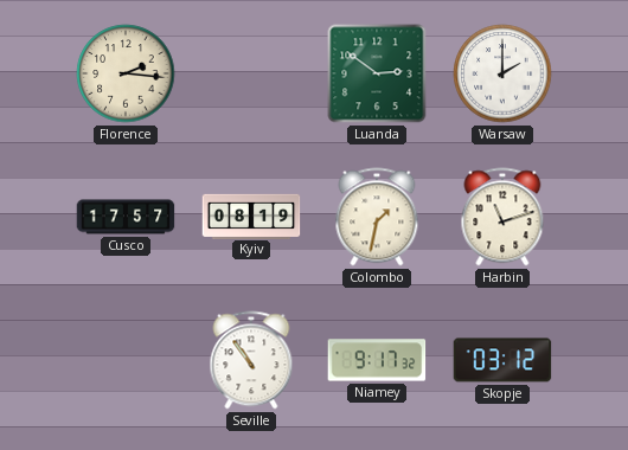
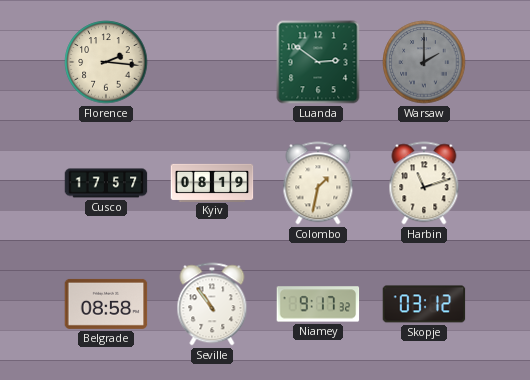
Warsaw dial: white -> grey
Belgrade: none -> 08:58
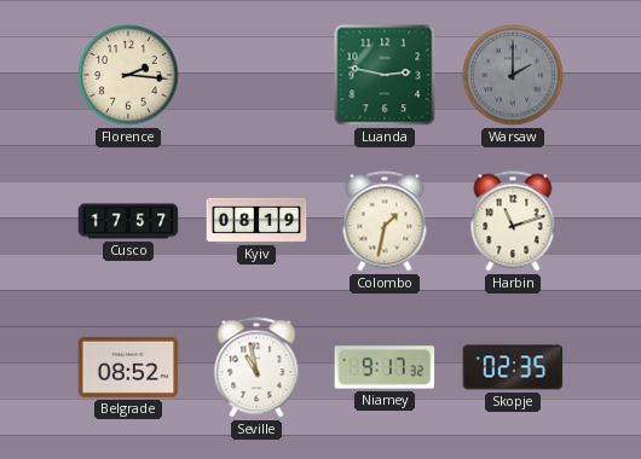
Luanda: 2:51 -> 2:47
Belgrade: 08:58 -> 08:52
Seville: 10:54 -> 10:58
Skopje: 03:12 -> 02:35
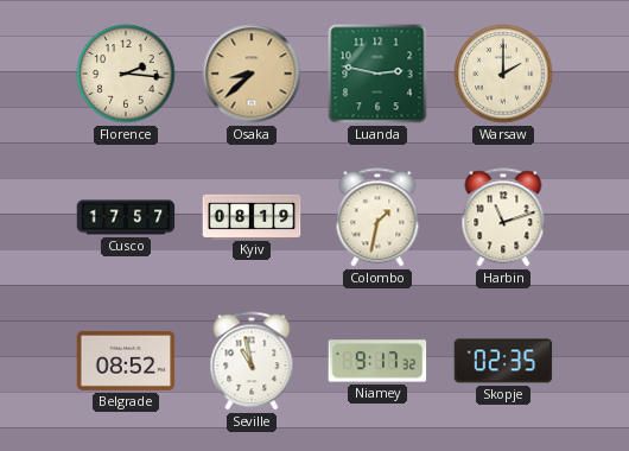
Osaka: none -> 8:38
Warsaw dial: grey -> cream
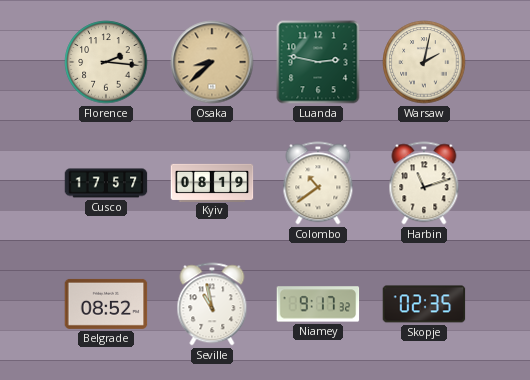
Warsaw: 2:00 -> 2:02
Colombo: 1:32 -> 10:39
